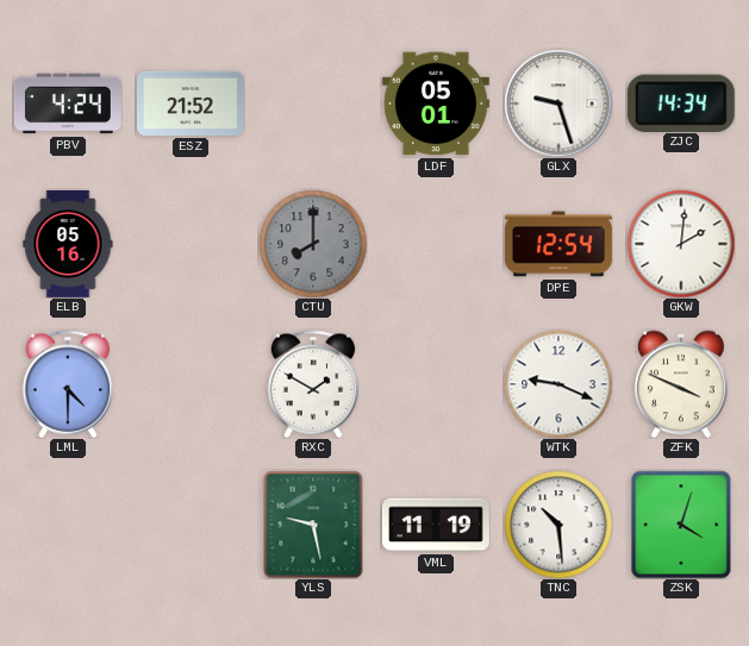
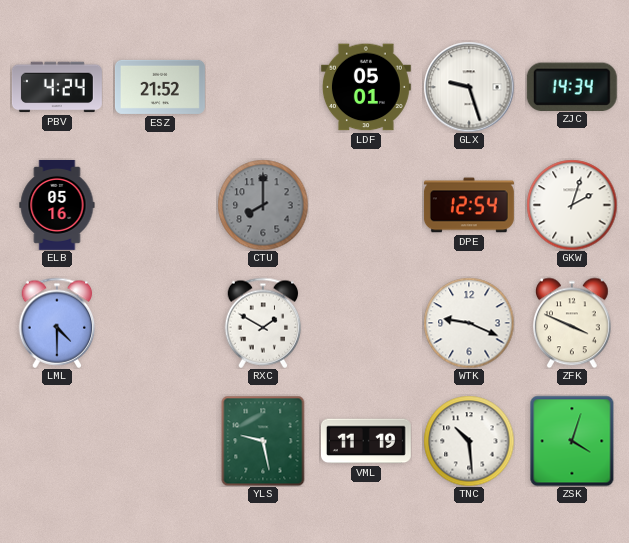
GKW: 2:01 -> 2:03
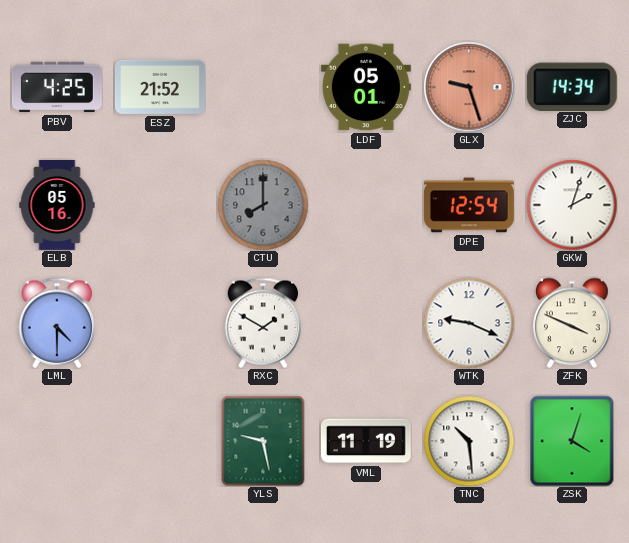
PBV: 4:24 -> 4:25
GLX dial: white -> salmon
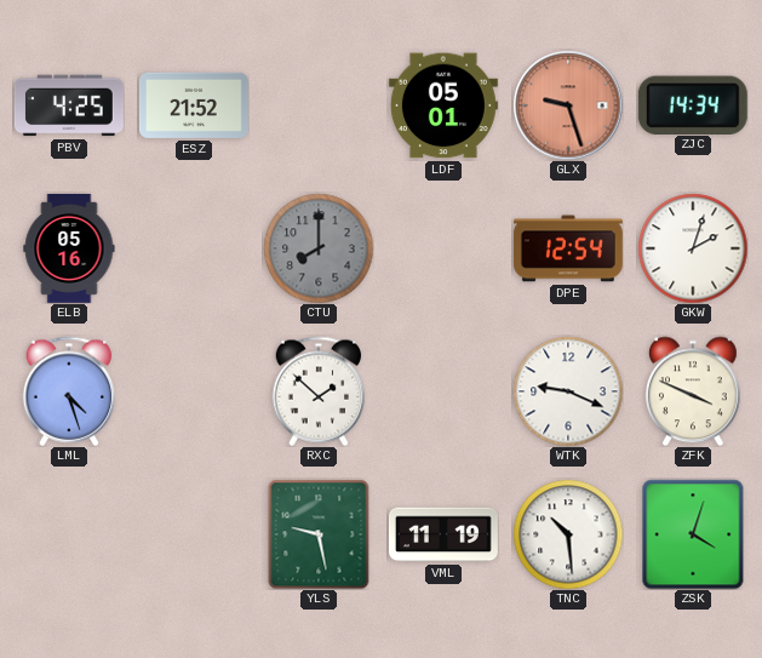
LML: 4:30 -> 4:27
RXC: 1:50 -> 1:52
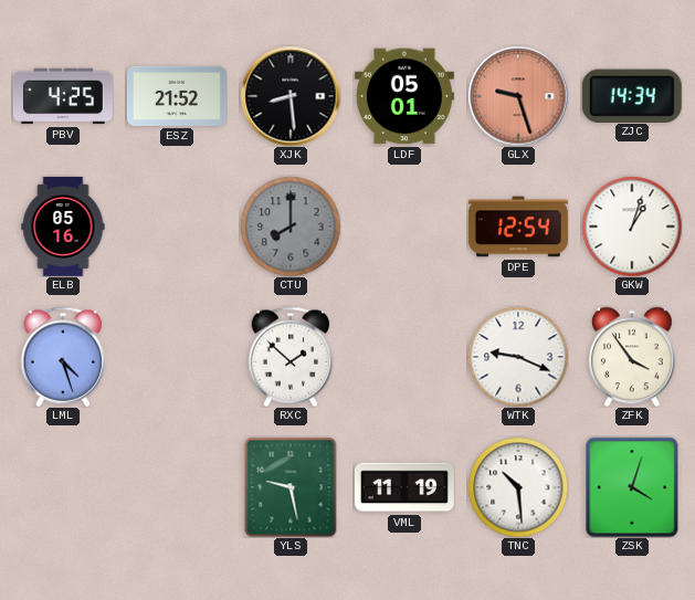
XJK: none -> 8:29
GKW: 2:03 -> 1:03
ZFK: 3:49 -> 3:54
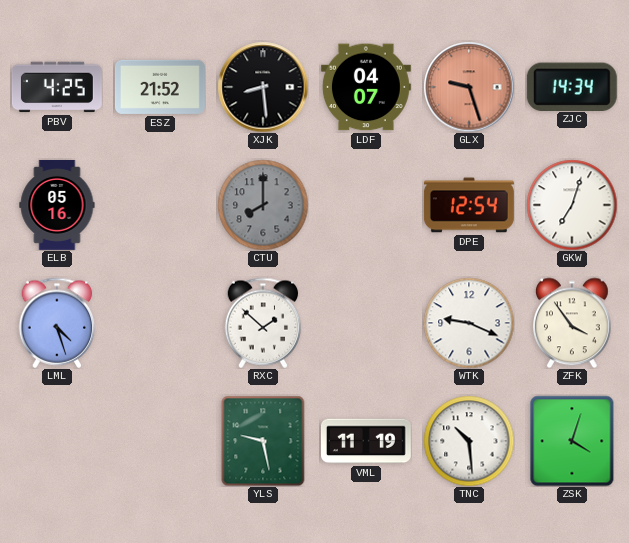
LDF: 05:01 -> 04:07
GKW: 1:03 -> 7:03
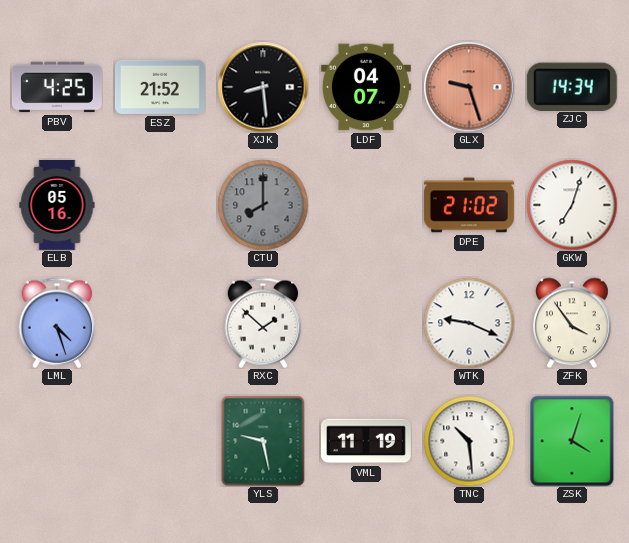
DPE: 12:54 -> 21:02
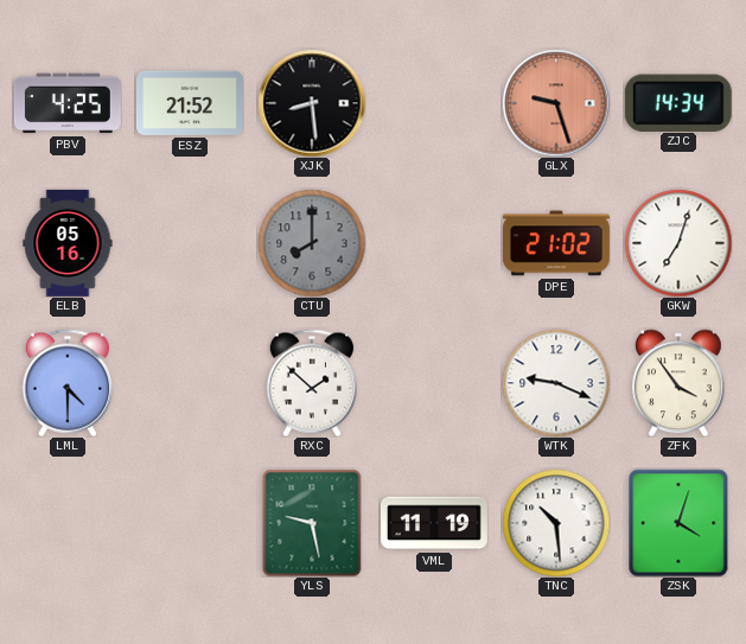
LDF: 04:07 -> none
LML: 4:27 -> 4:30
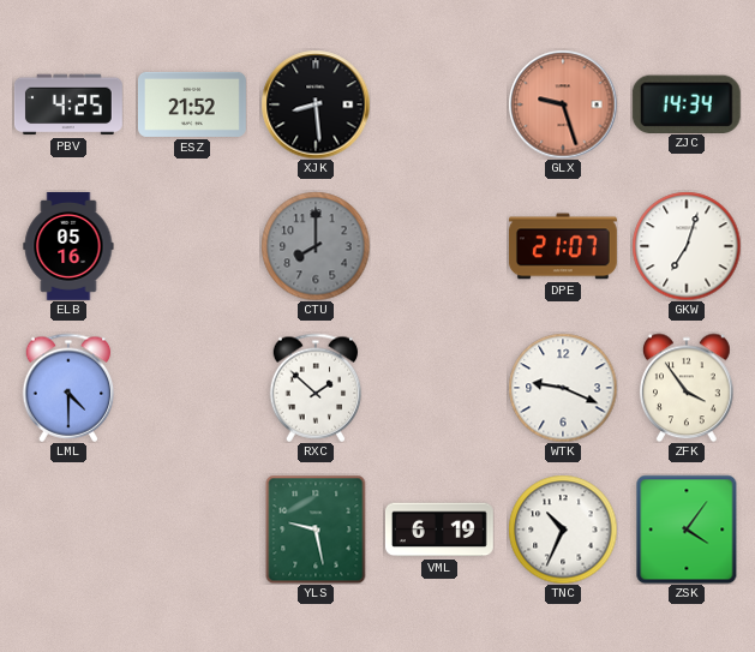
DPE: 21:02 -> 21:07
VML: 11:19 -> 6:19
TNC: 10:29 -> 10:34
ZSK: 4:03 -> 4:06
